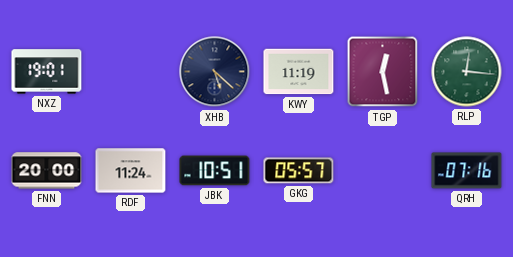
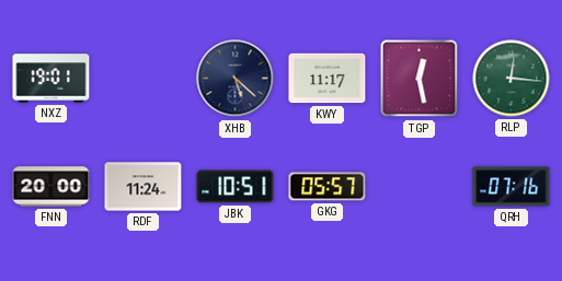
KWY: 11:19 -> 11:17
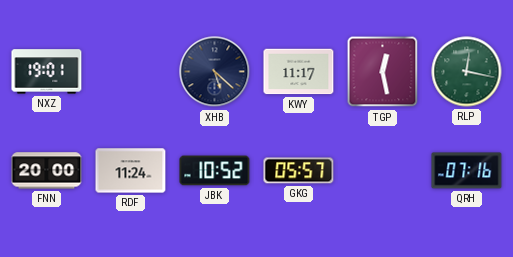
RLP: 12:16 -> 12:17
JBK: 10:51 -> 10:52
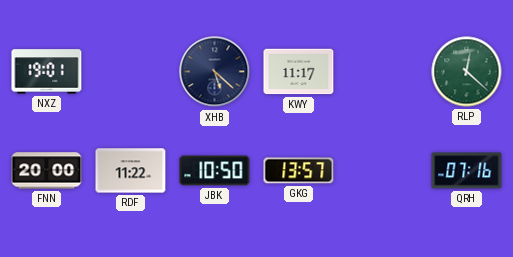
TGP: 12:28 -> none
RLP: 12:17 -> 12:22
RDF: 11:24 -> 11:22
JBK: 10:52 -> 10:50
GKG: 05:57 -> 13:57
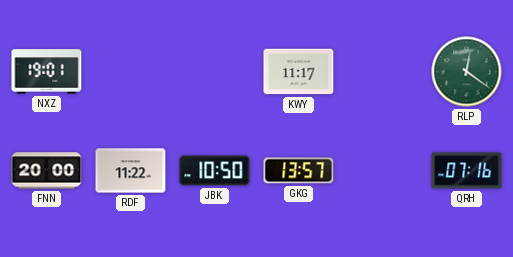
XHB: 5:22 -> none
RLP: 12:22 -> 12:21
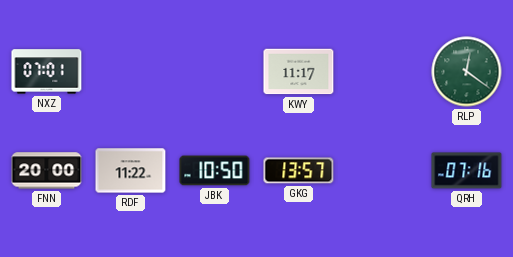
NXZ: 19:01 -> 07:01
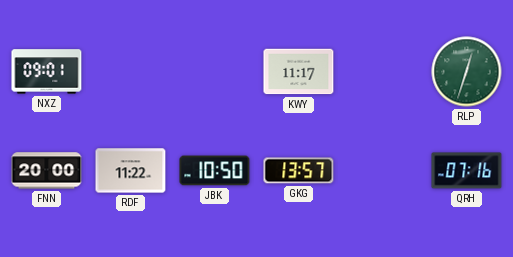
NXZ: 07:01 -> 09:01
RLP: 12:21 -> 12:33
